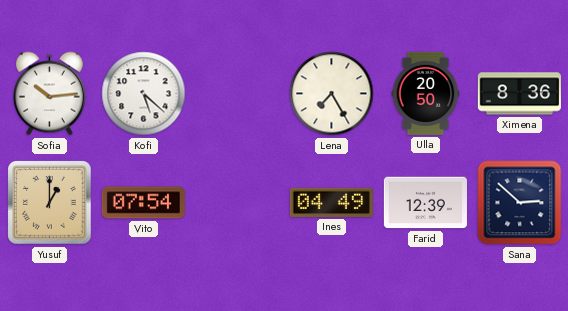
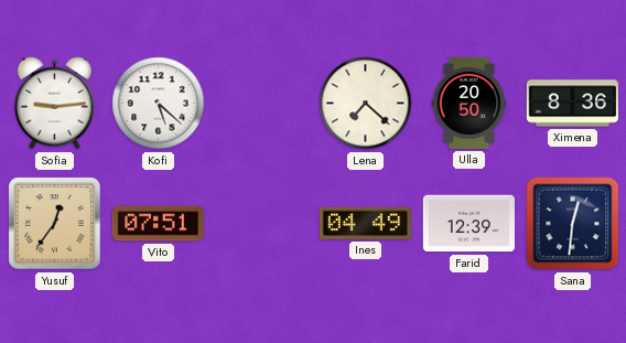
Sofia: 10:14 -> 9:14
Lena: 7:25 -> 7:22
Yusuf: 1:00 -> 12:36
Vito: 07:54 -> 07:51
Sana: 2:52 -> 12:31
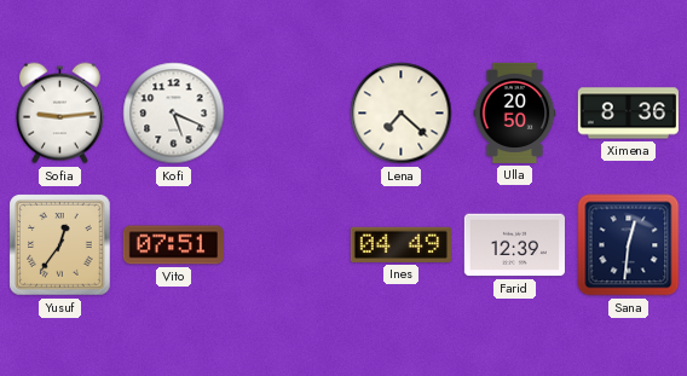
Kofi: 5:22 -> 5:19
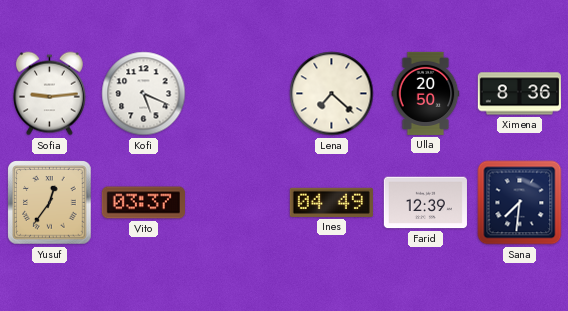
Vito: 07:51 -> 03:37
Sana: 12:31 -> 7:31
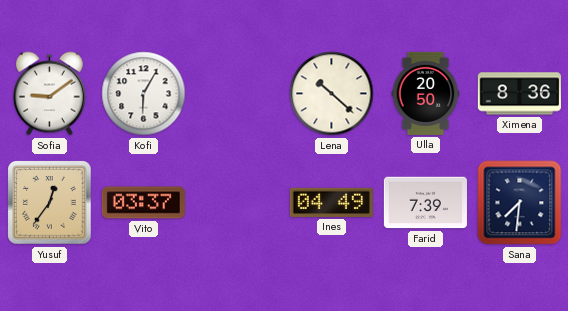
Sofia: 9:14 -> 9:09
Kofi: 5:19 -> 6:05
Lena: 7:22 -> 10:22
Farid: 12:39 -> 7:39
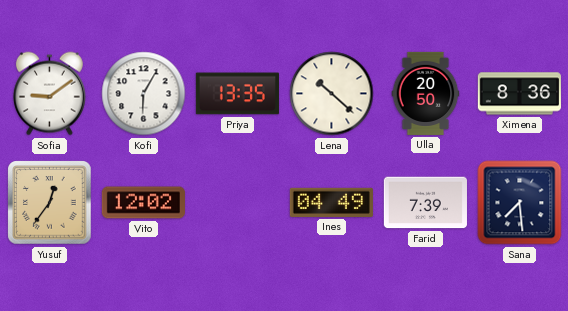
Priya: none -> 13:35
Vito: 03:37 -> 12:02
Sana: 7:31 -> 7:29
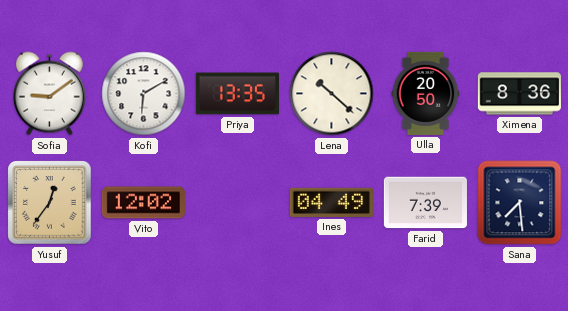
Kofi: 6:05 -> 6:10
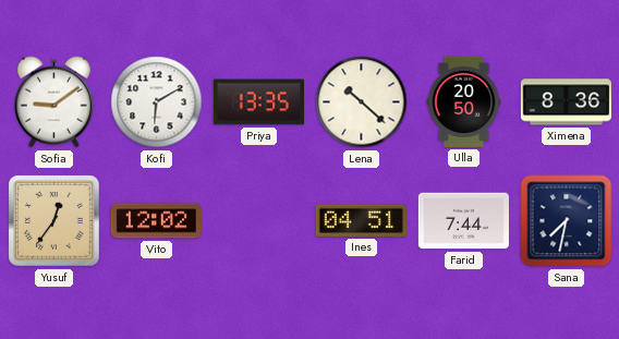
Ines: 04:49 -> 04:51
Farid: 7:39 -> 7:44
Sana: 7:29 -> 7:32
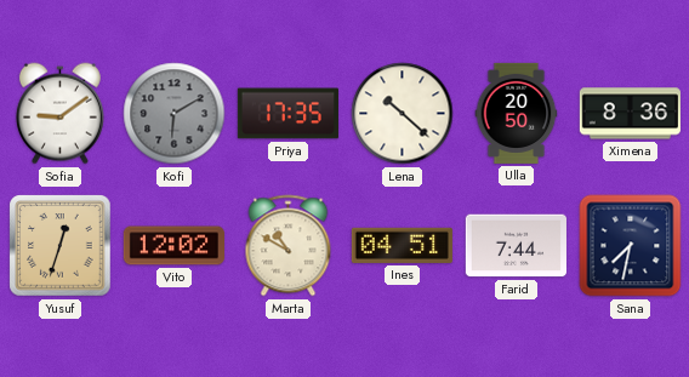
Kofi dial: white -> grey
Priya: 13:35 -> 17:35
Yusuf: 12:36 -> 12:33
Marta: none -> 10:50
